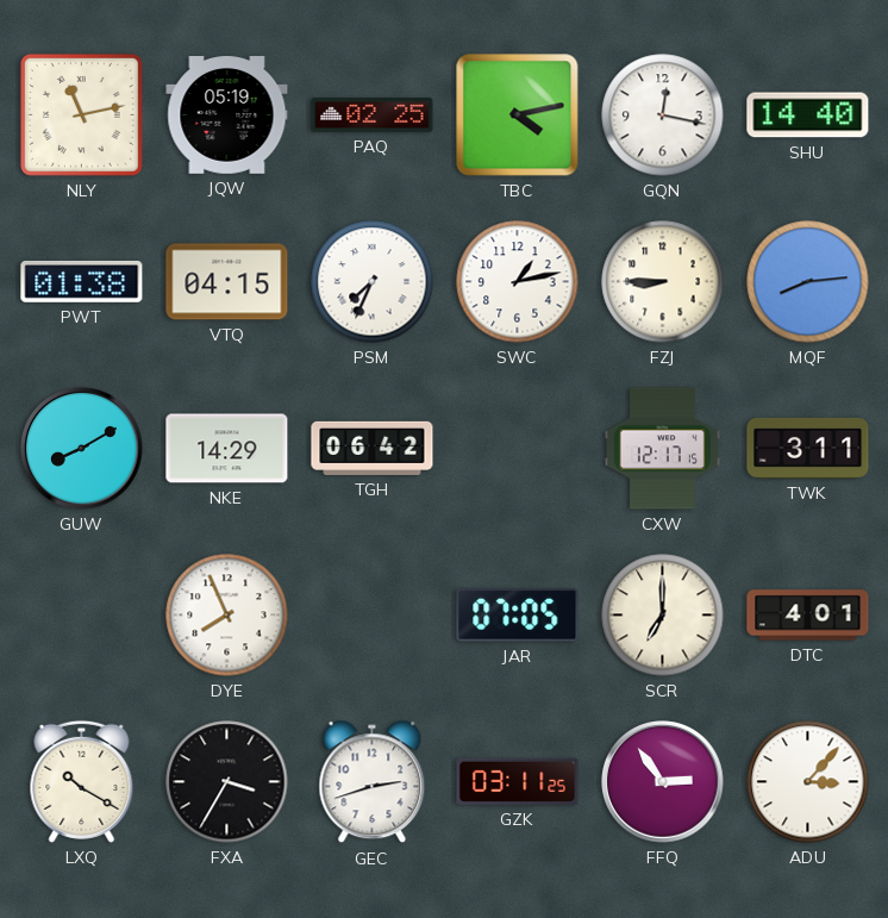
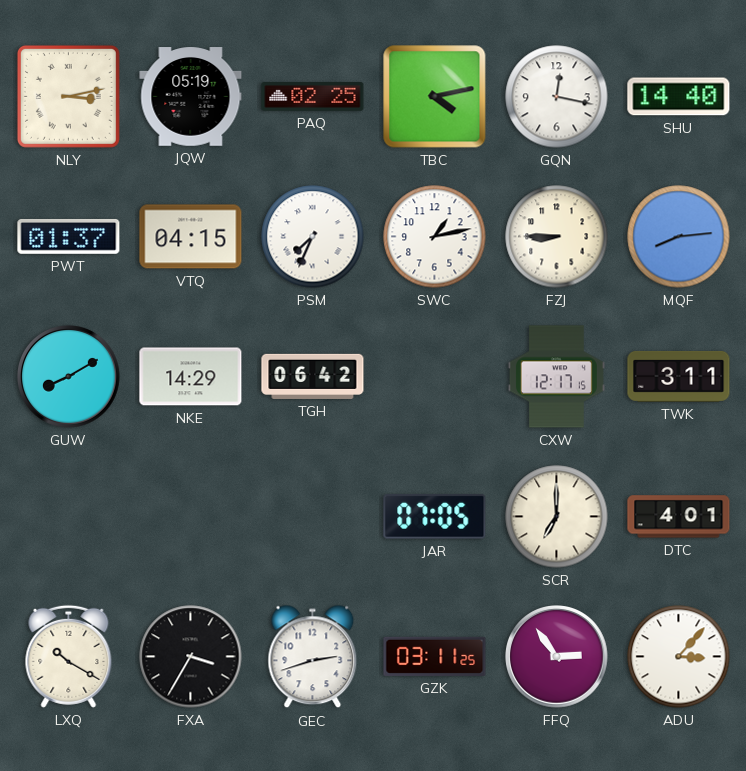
NLY: 11:13 -> 3:13
PWT: 01:38 -> 01:37
DYE: 7:56 -> none
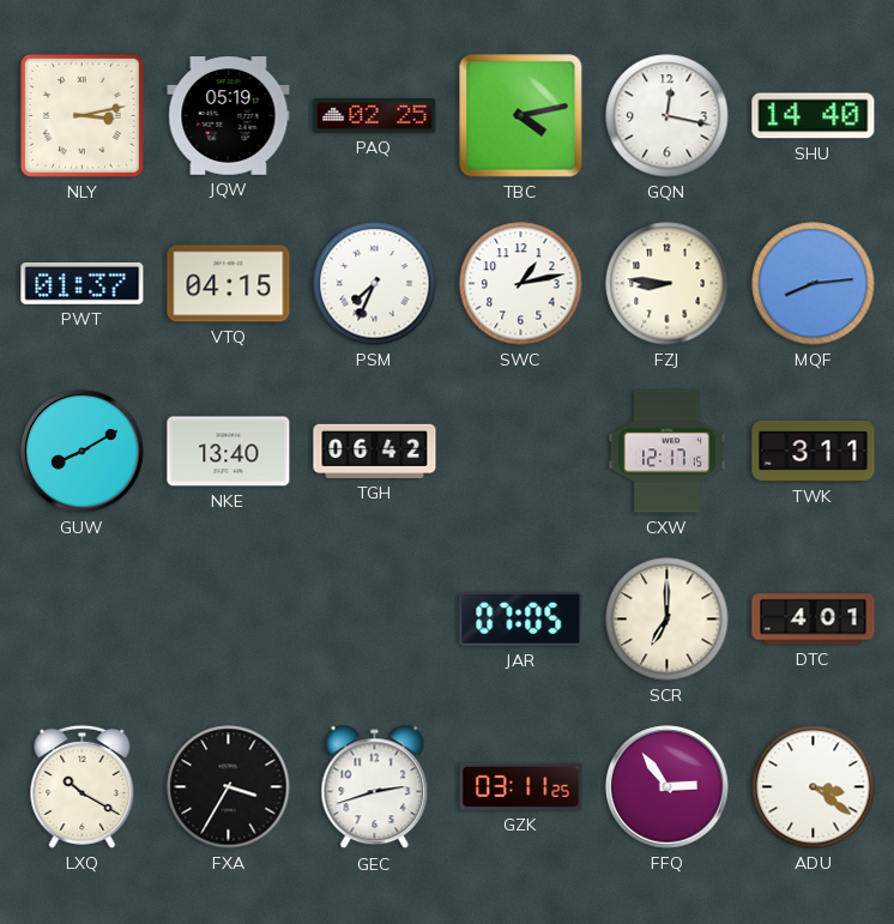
FZJ: 8:45 -> 8:46
NKE: 14:29 -> 13:40
ADU: 3:07 -> 3:21
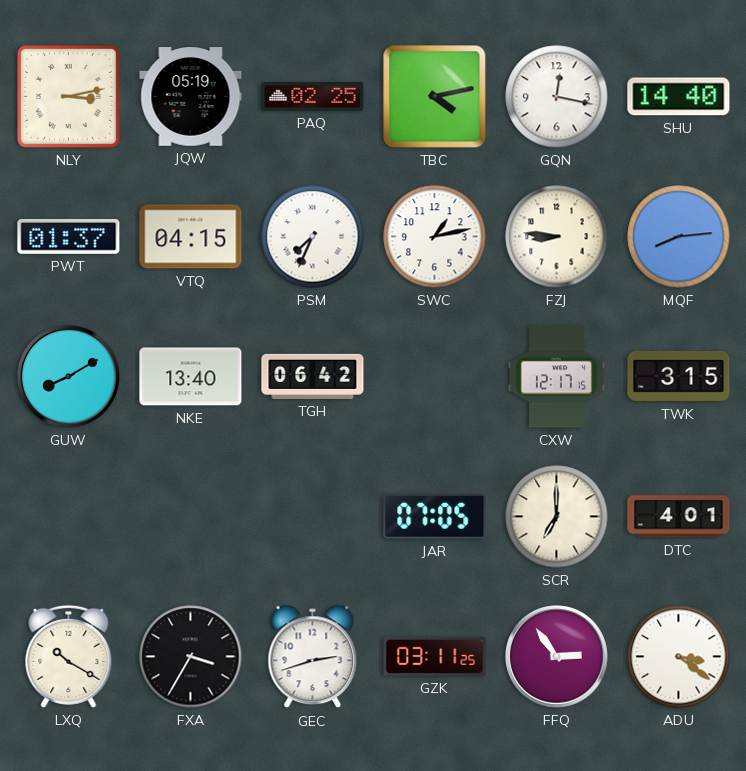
TWK: 3:11 -> 3:15
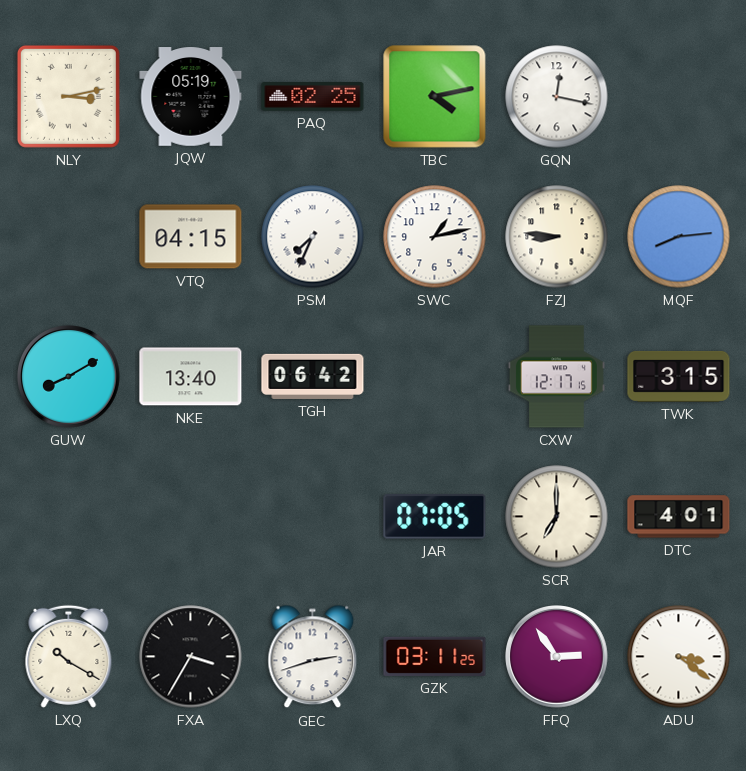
SHU: 14:40 -> none
PWT: 01:37 -> none
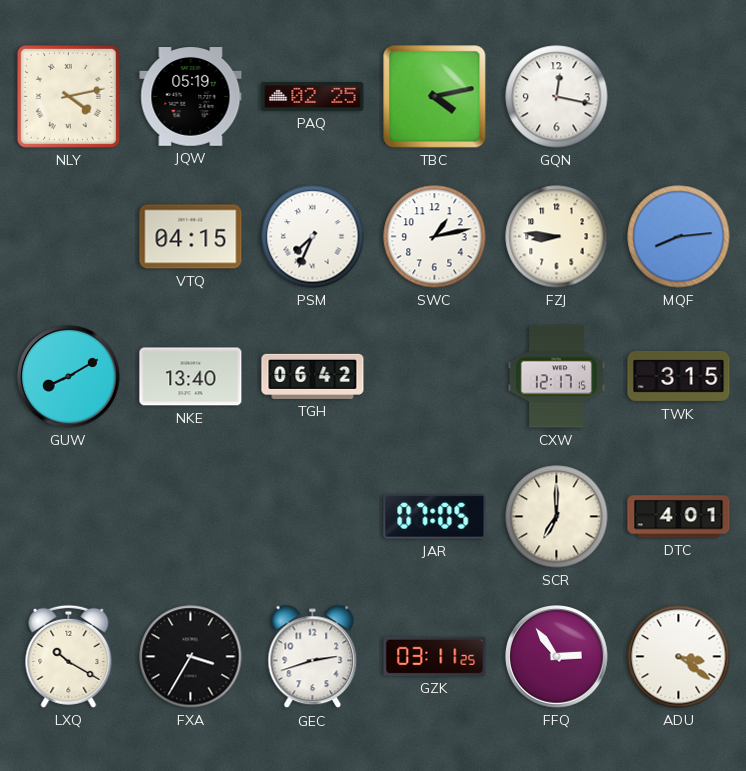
NLY: 3:13 -> 4:13
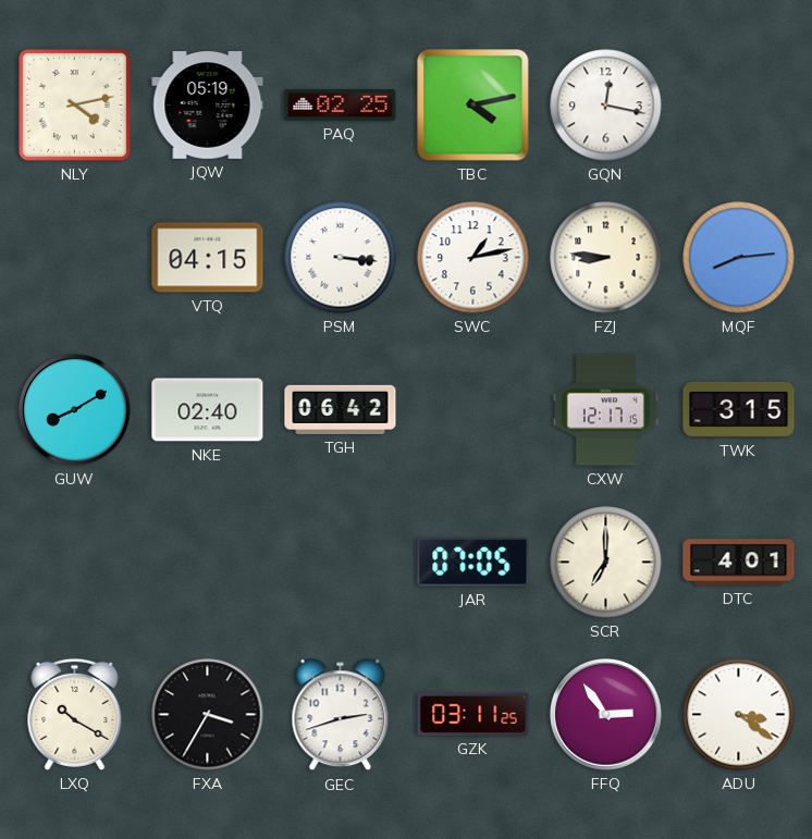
PSM: 7:34 -> 3:16
NKE: 13:40 -> 02:40
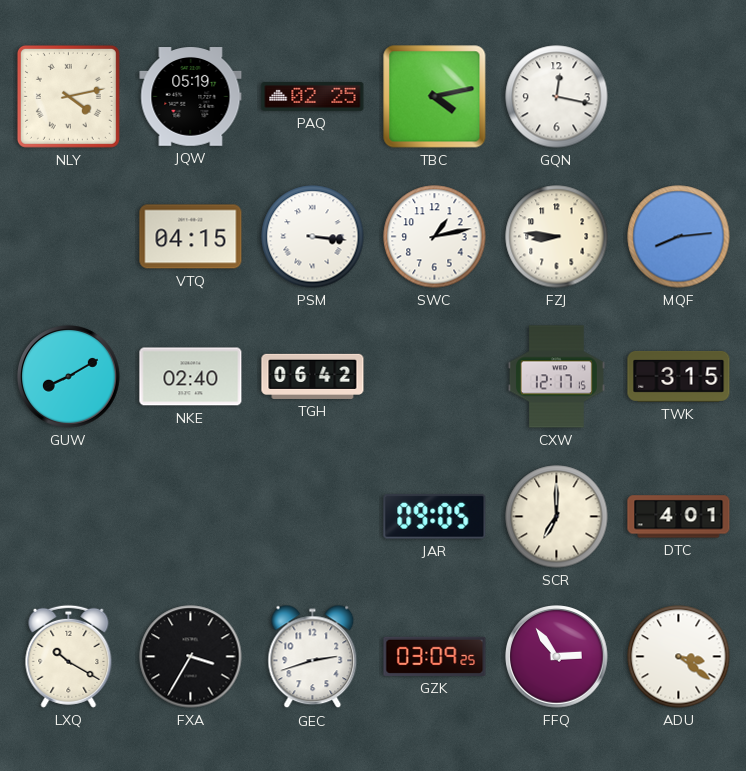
JAR: 07:05 -> 09:05
GZK: 03:11 -> 03:09
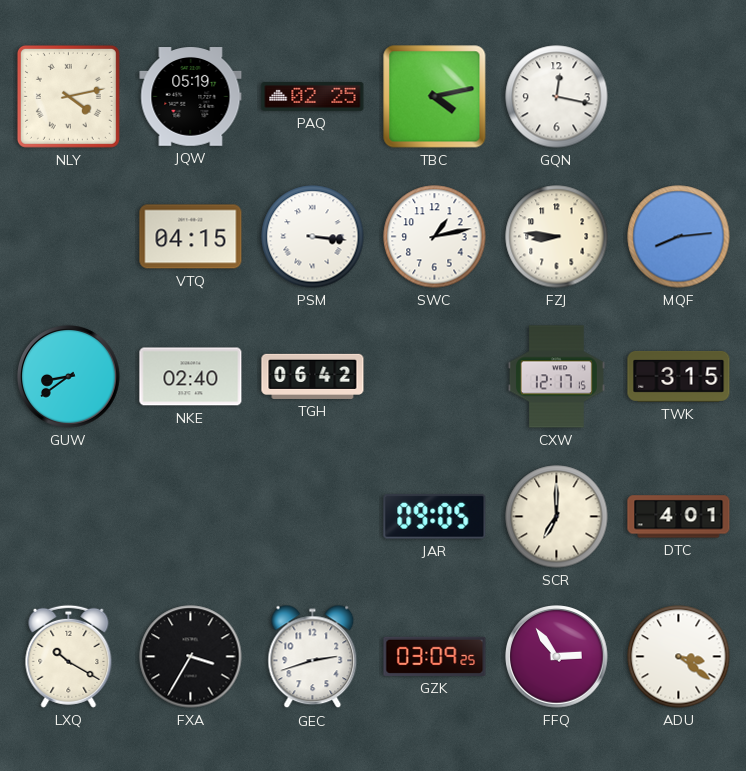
GUW: 8:10 -> 8:39
